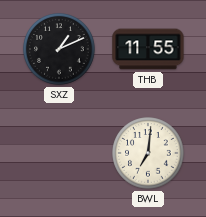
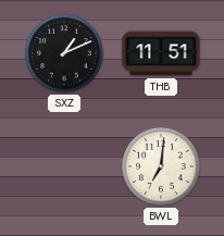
THB: 11:55 -> 11:51
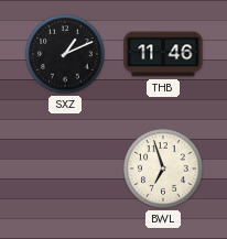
THB: 11:51 -> 11:46
BWL: 7:01 -> 6:57
